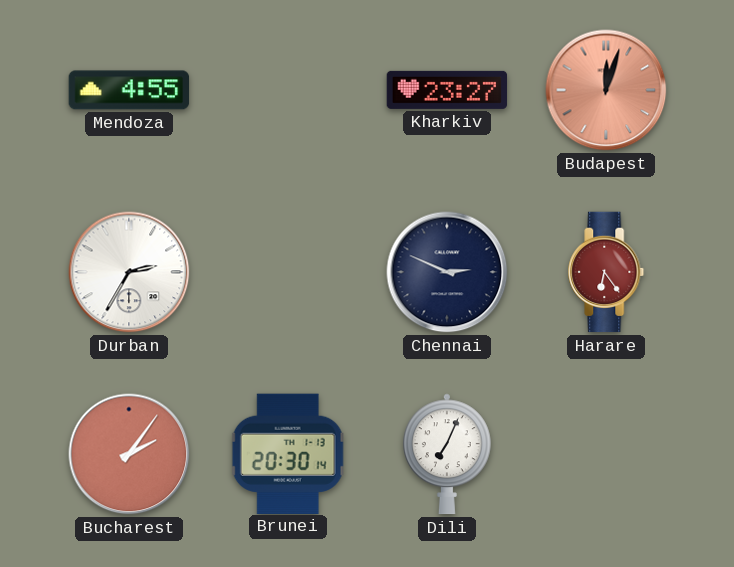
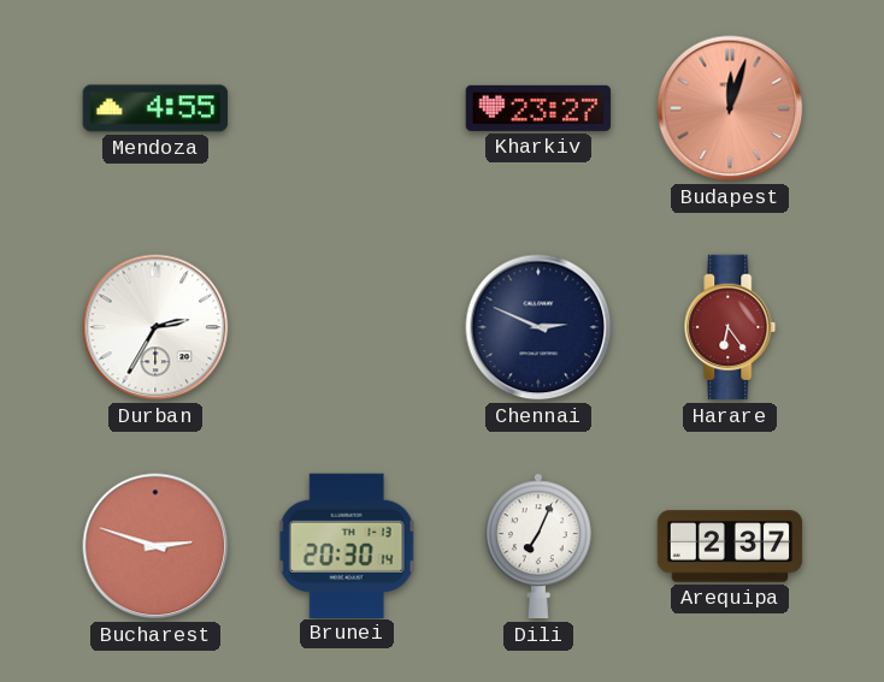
Bucharest: 2:06 -> 2:48
Arequipa: none -> 2:37
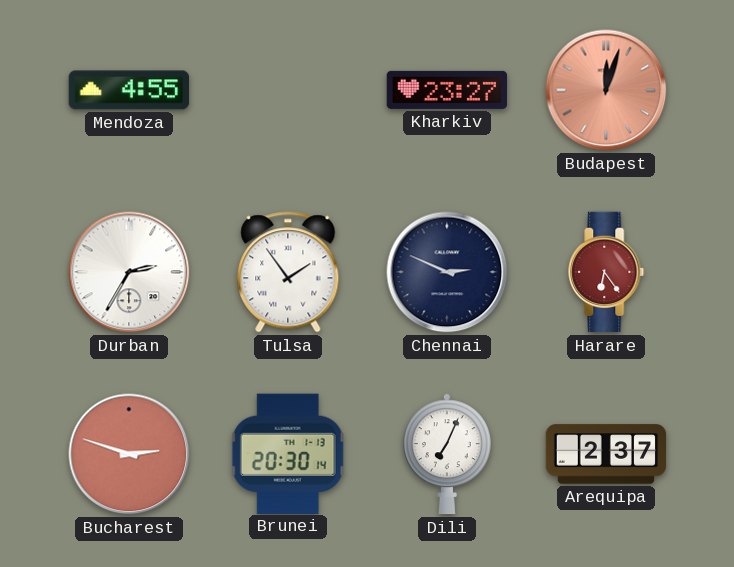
Tulsa: none -> 1:54
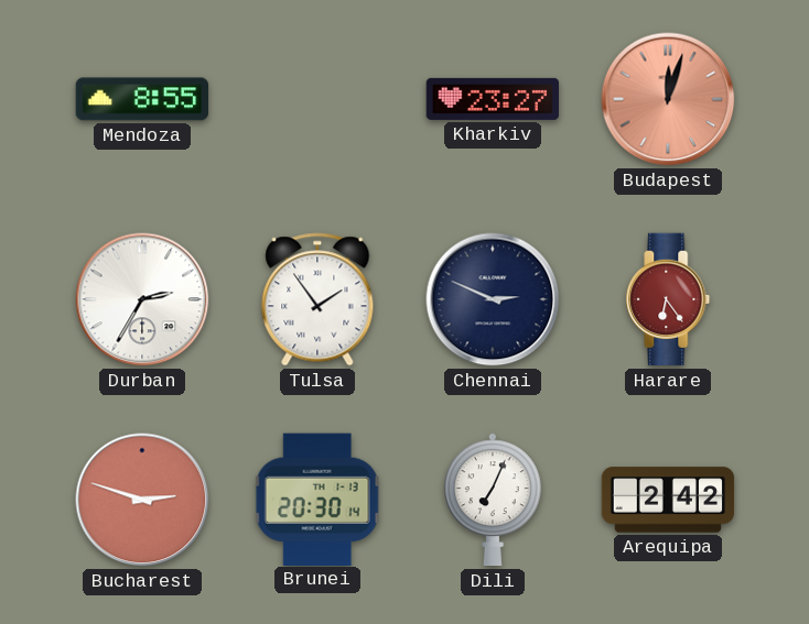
Mendoza: 4:55 -> 8:55
Arequipa: 2:37 -> 2:42
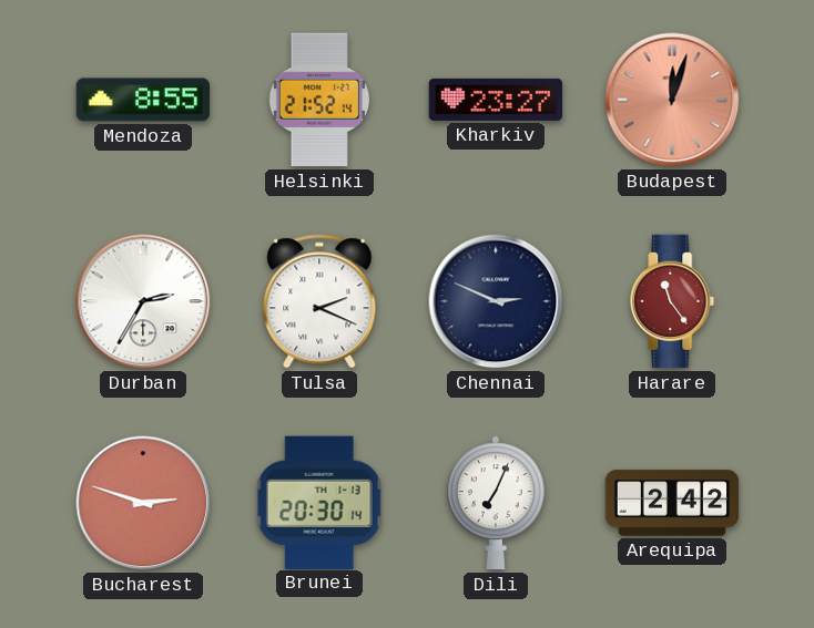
Helsinki: none -> 21:52
Tulsa: 1:54 -> 2:19
Harare: 6:24 -> 11:24
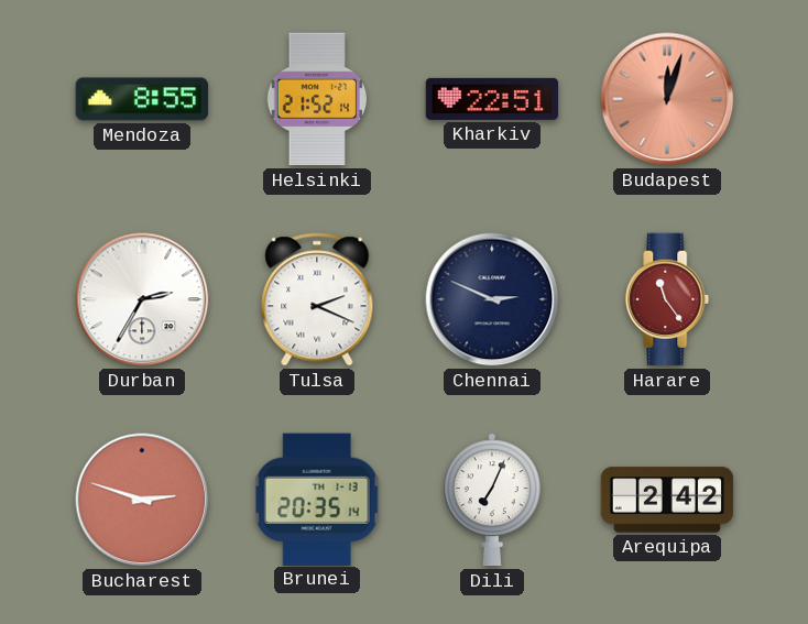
Kharkiv: 23:27 -> 22:51
Brunei: 20:30 -> 20:35
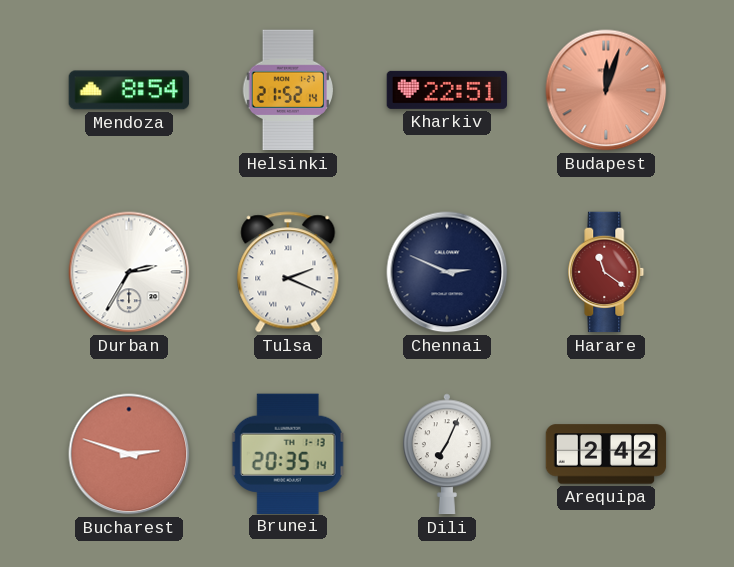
Mendoza: 8:55 -> 8:54
Harare: 11:24 -> 11:21
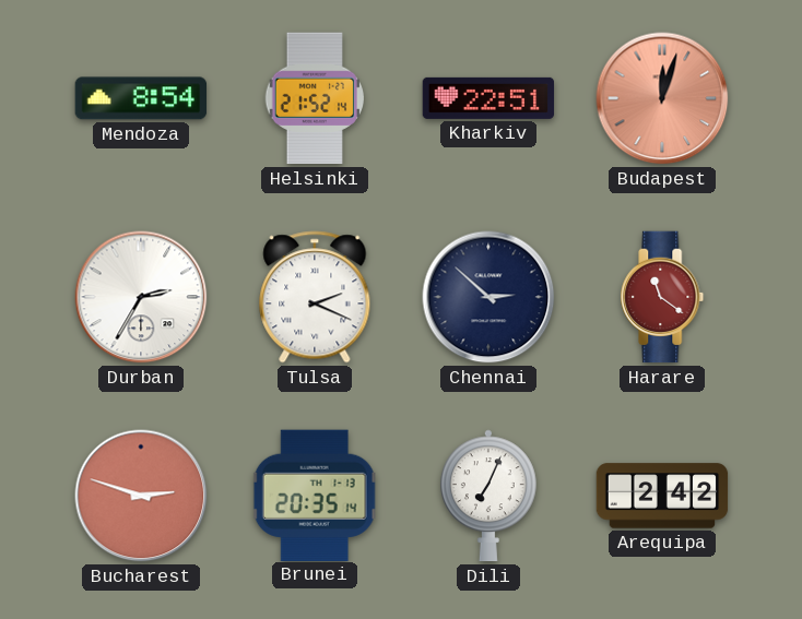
Chennai: 2:49 -> 2:52
